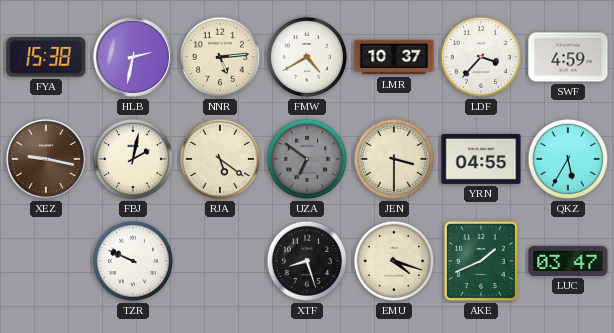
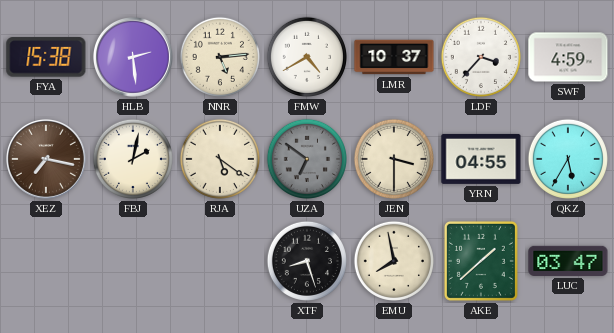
HLB: 2:32 -> 2:29
XEZ: 9:17 -> 7:17
TZR: 9:49 -> none
EMU: 4:18 -> 7:58
AKE: 1:41 -> 1:38
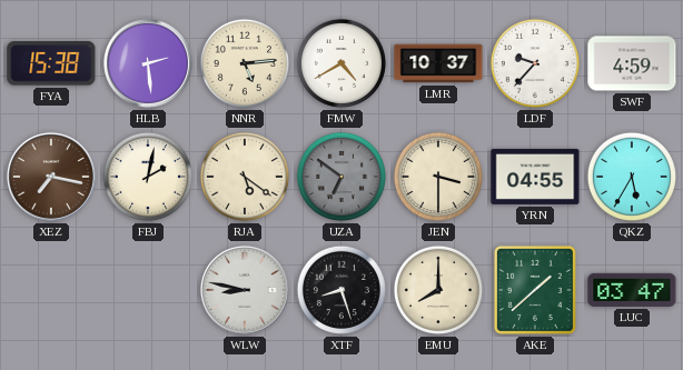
LDF: 3:37 -> 9:37
WLW: none -> 8:47
EMU: 7:58 -> 8:00
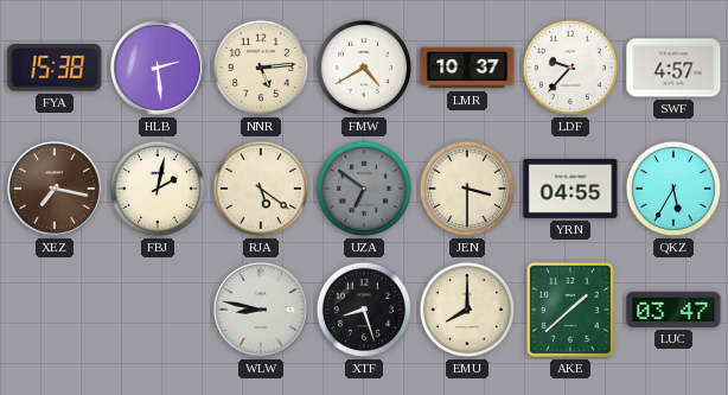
SWF: 4:59 -> 4:57
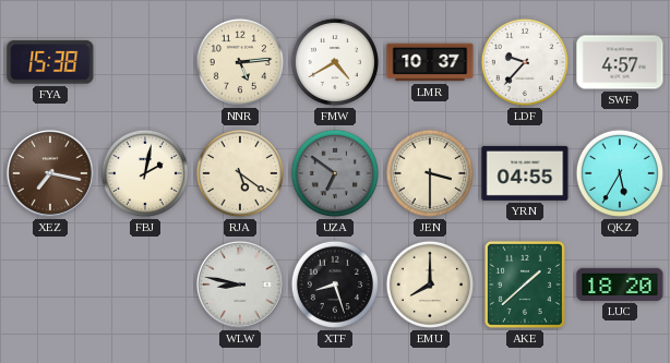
HLB: 2:29 -> none
LUC: 03:47 -> 18:20
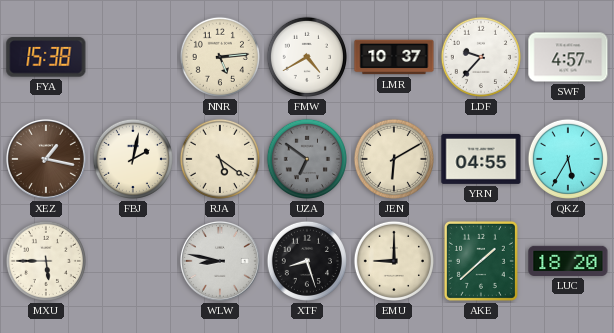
XEZ: 7:17 -> 1:17
JEN: 3:30 -> 6:10
MXU: none -> 5:45
EMU: 8:00 -> 9:00
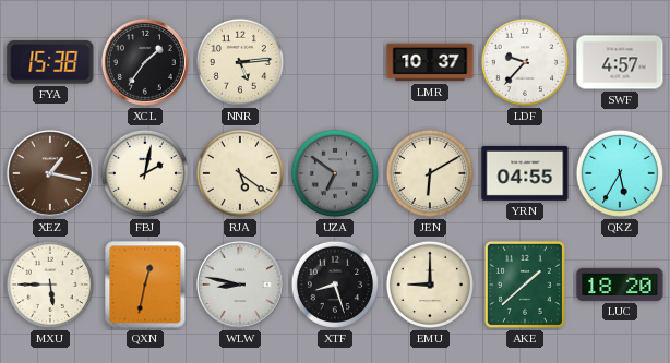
XCL: none -> 1:36
FMW: 4:40 -> none
QXN: none -> 12:32
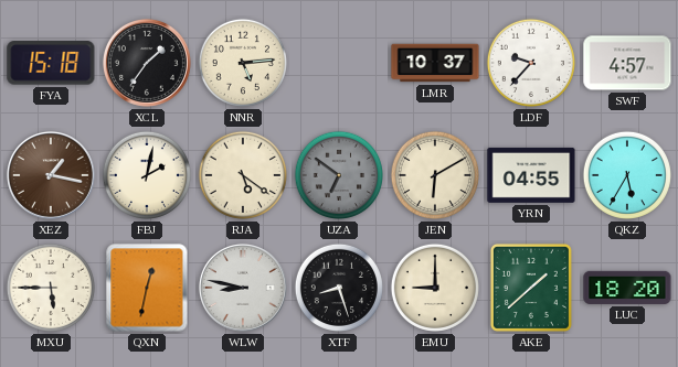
FYA: 15:38 -> 15:18
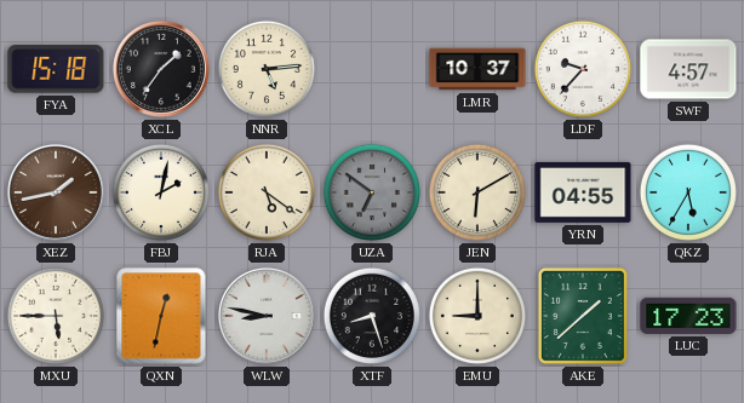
XEZ: 1:17 -> 1:43
LUC: 18:20 -> 17:23
